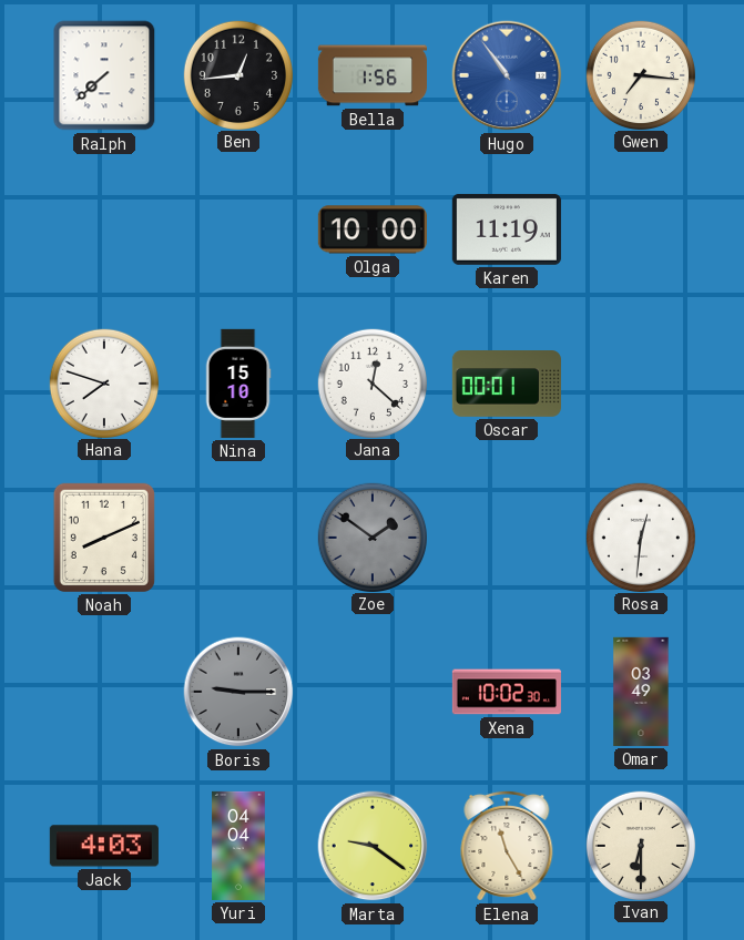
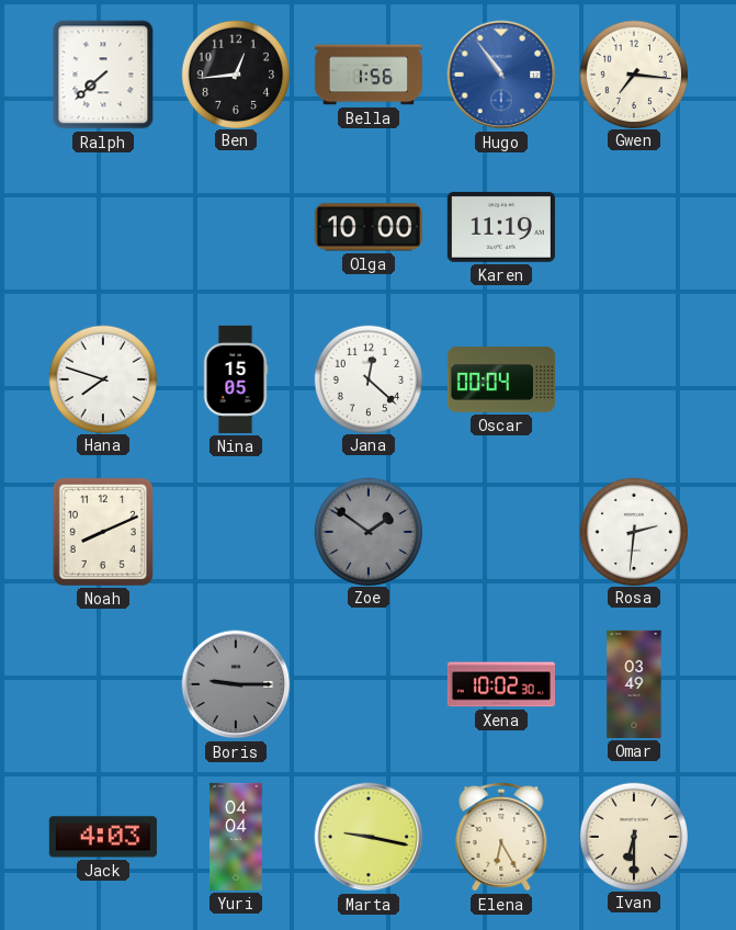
Nina: 15:10 -> 15:05
Oscar: 00:01 -> 00:04
Rosa: 12:31 -> 2:31
Marta: 9:21 -> 9:17
Elena: 11:25 -> 6:25
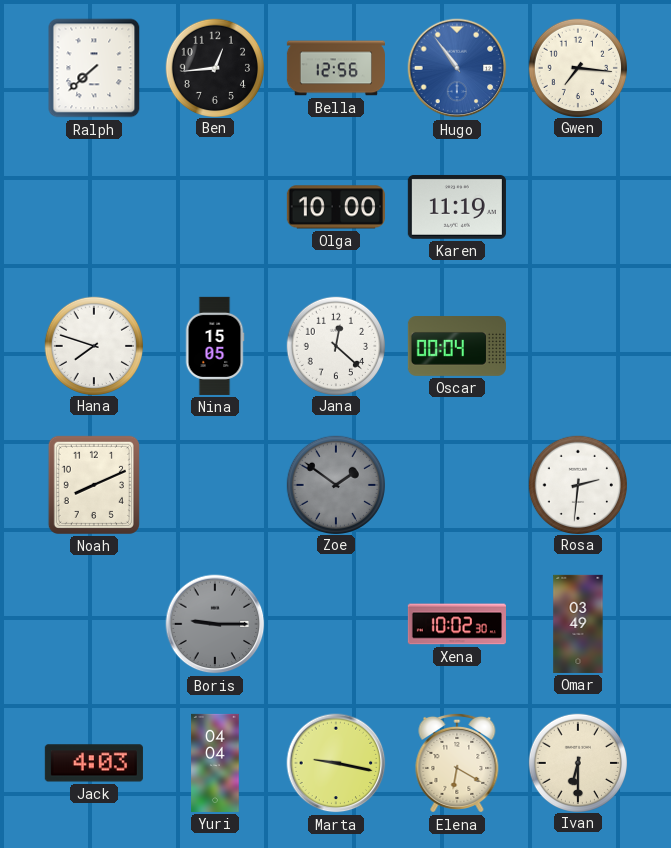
Bella: 1:56 -> 12:56
Elena: 6:25 -> 6:20
